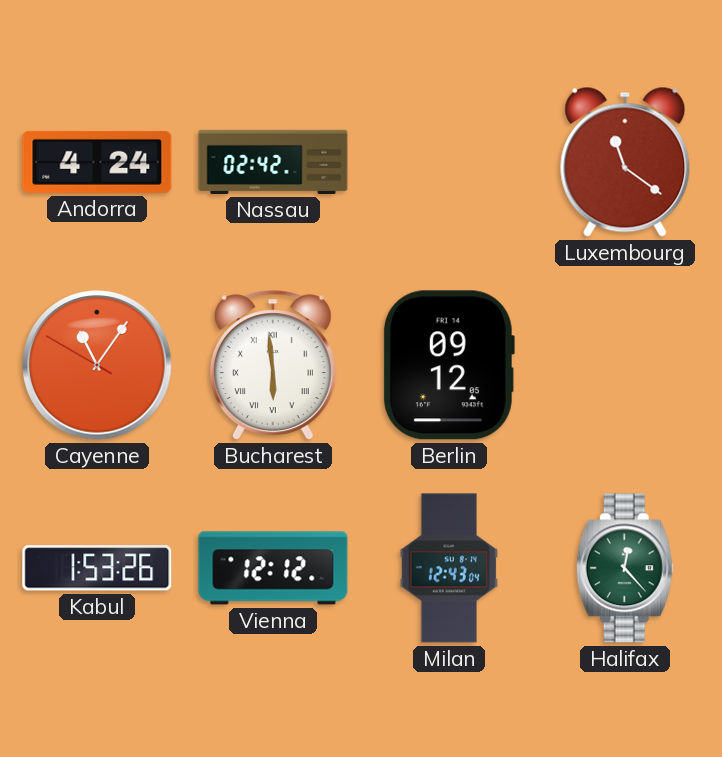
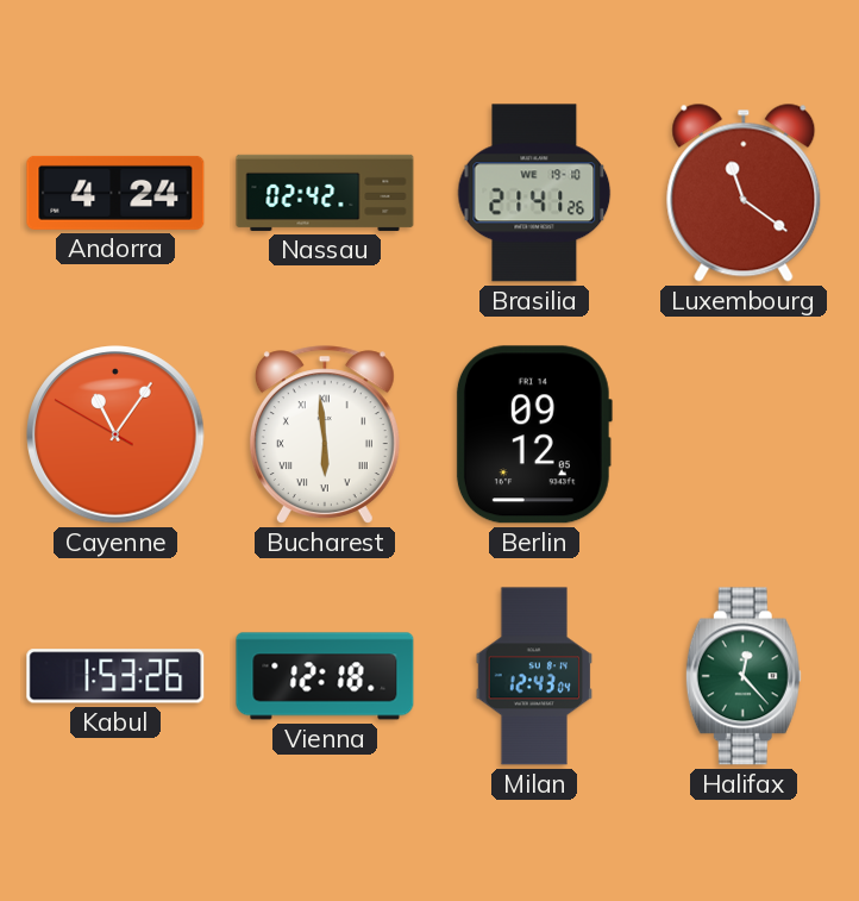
Brasilia: none -> 21:41
Vienna: 12:12 -> 12:18
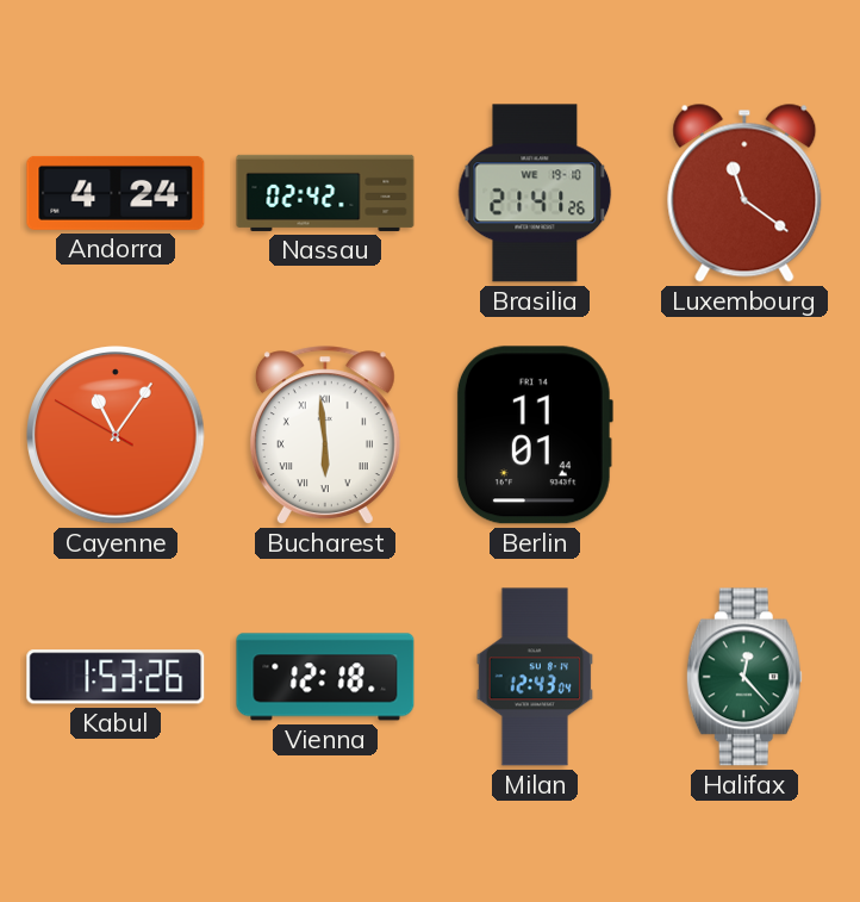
Berlin: 09:12 -> 11:01
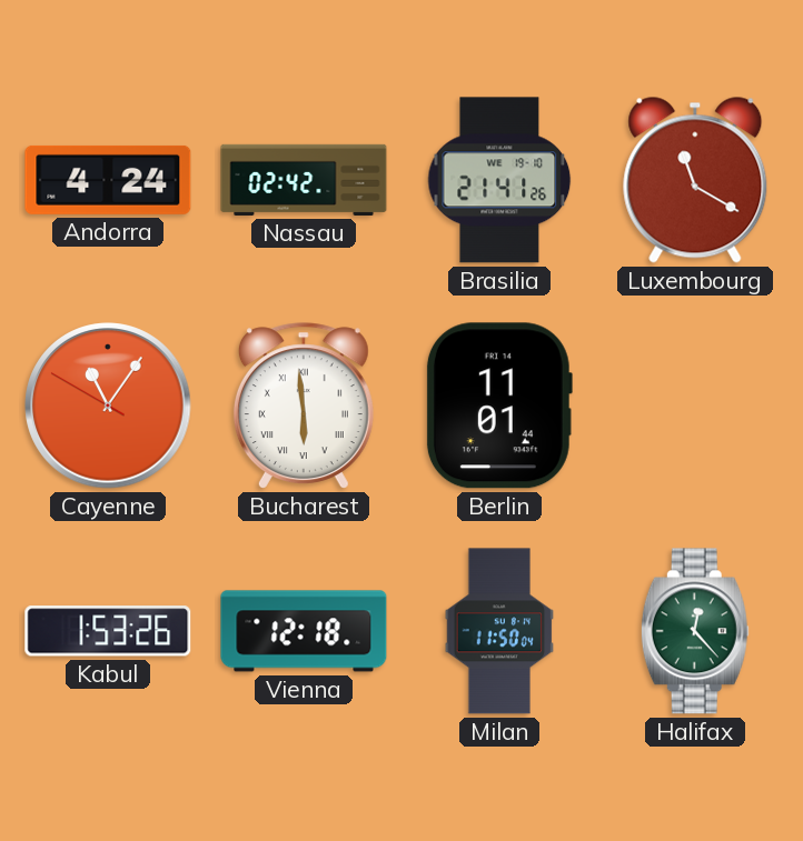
Luxembourg: 11:21 -> 11:20
Milan: 12:43 -> 11:50
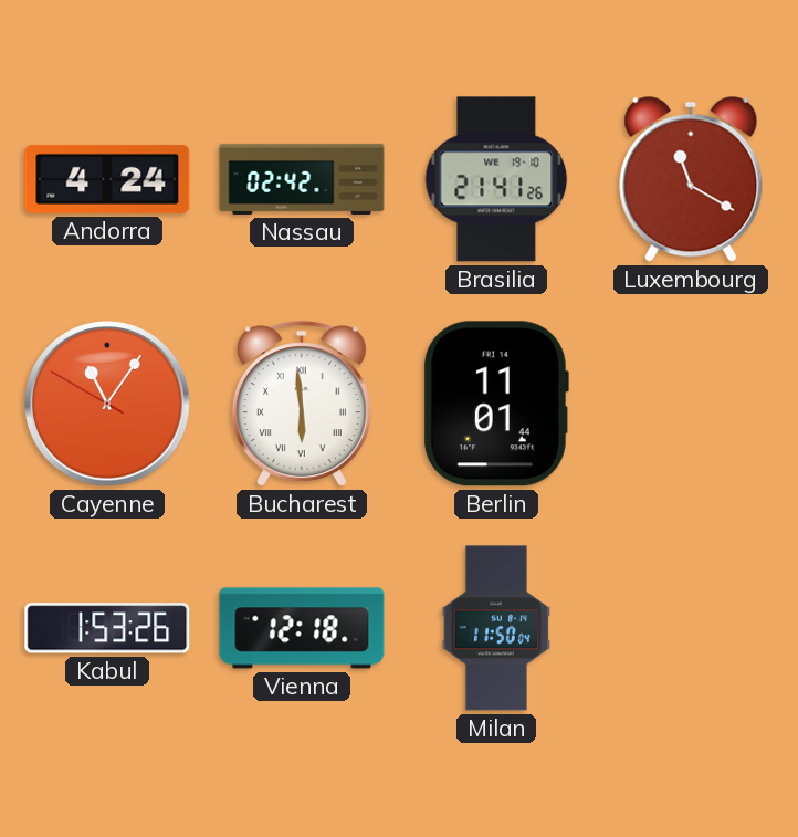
Halifax: 12:23 -> none
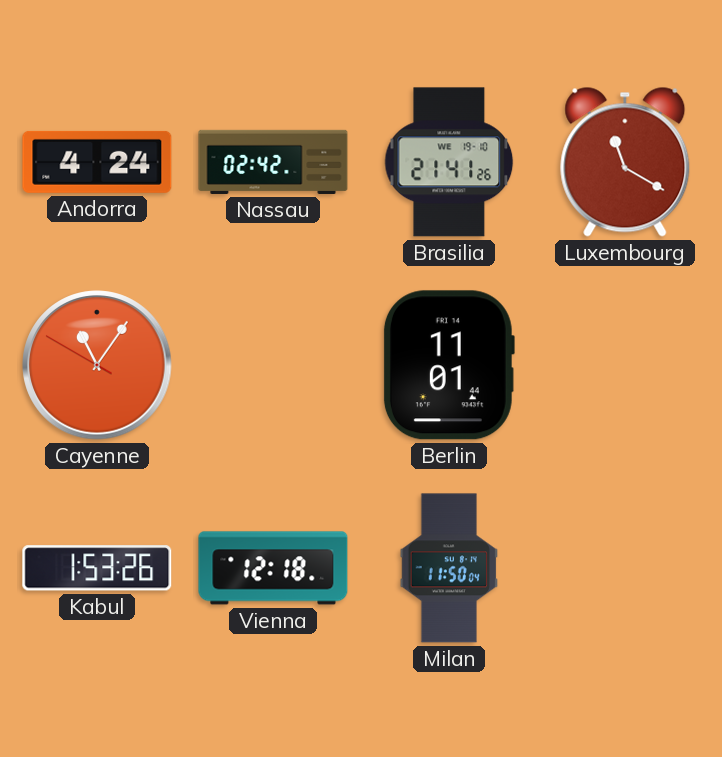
Bucharest: 5:59 -> none
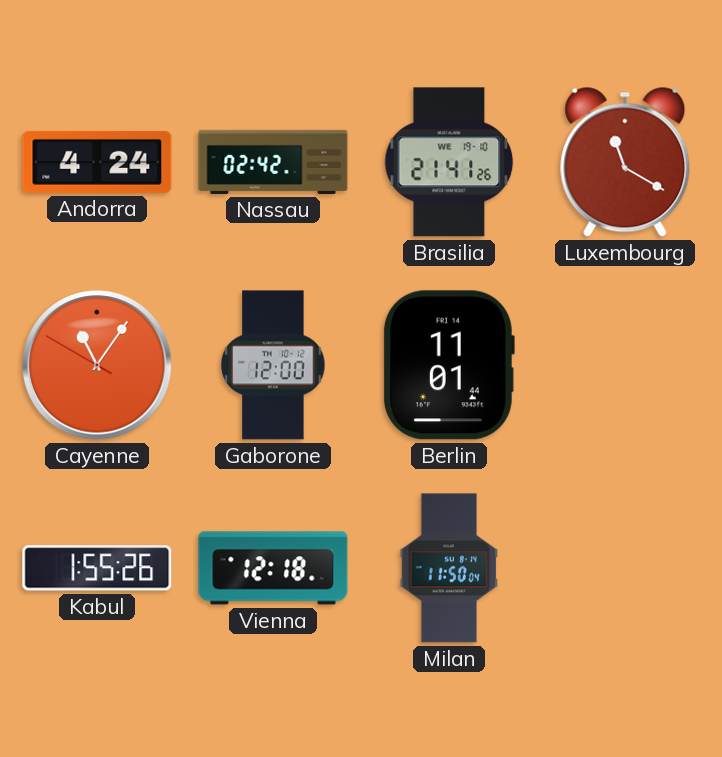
Gaborone: none -> 12:00
Kabul: 1:53 -> 1:55
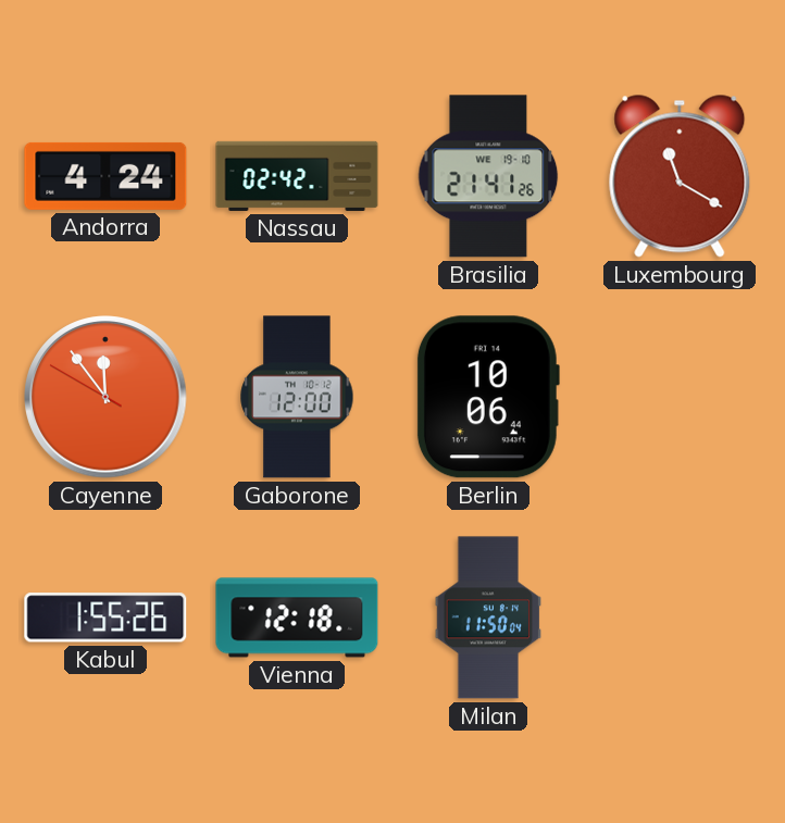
Cayenne: 11:05 -> 11:53
Berlin: 11:01 -> 10:06
